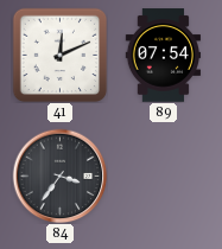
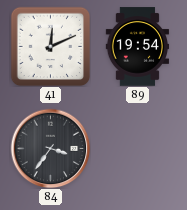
89: 07:54 -> 19:54
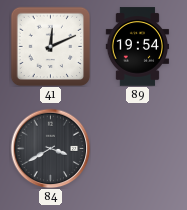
84: 3:36 -> 3:40
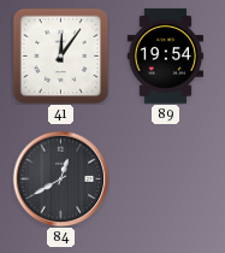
41: 12:11 -> 12:06
84: 3:40 -> 12:40
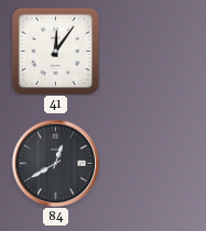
89: 19:54 -> none
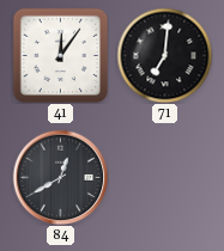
71: none -> 7:01
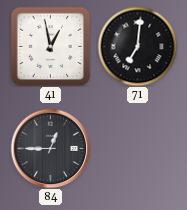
41: 12:06 -> 12:58
84: 12:40 -> 12:45
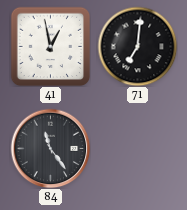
84: 12:45 -> 11:24
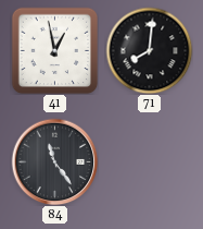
71: 7:01 -> 8:01
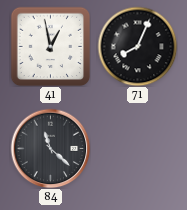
71: 8:01 -> 8:04
84: 11:24 -> 11:22
